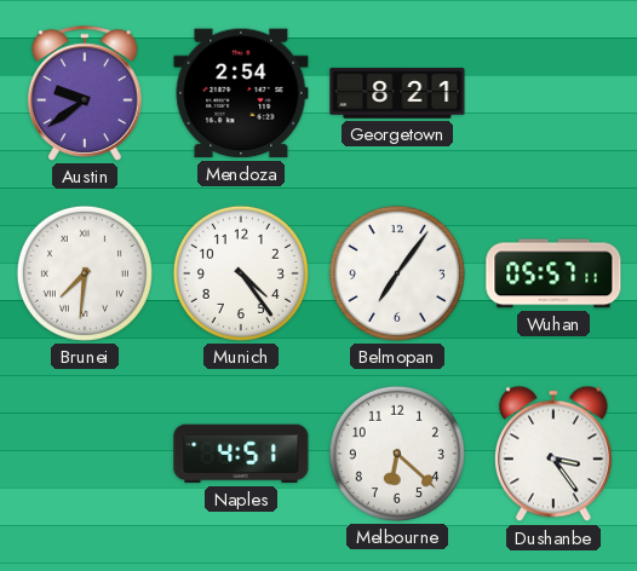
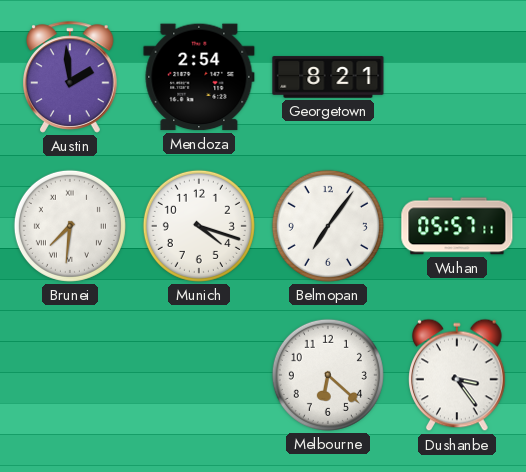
Austin: 9:39 -> 1:59
Munich: 4:24 -> 4:18
Naples: 4:51 -> none
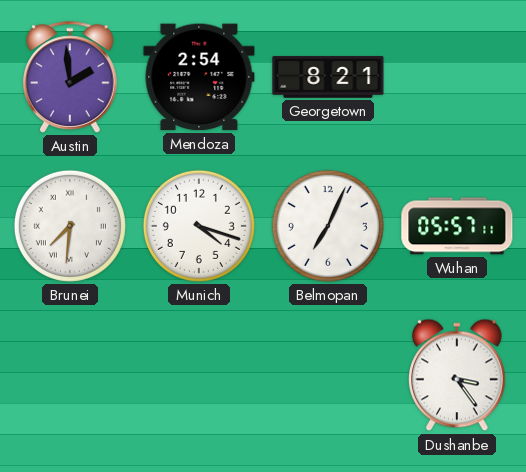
Belmopan: 7:06 -> 7:04
Melbourne: 6:22 -> none
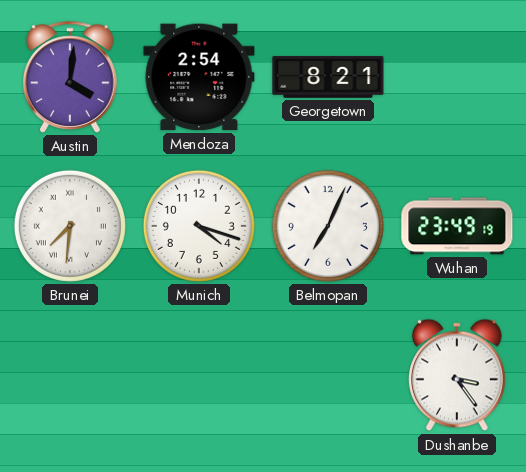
Austin: 1:59 -> 4:01
Wuhan: 05:57 -> 23:49
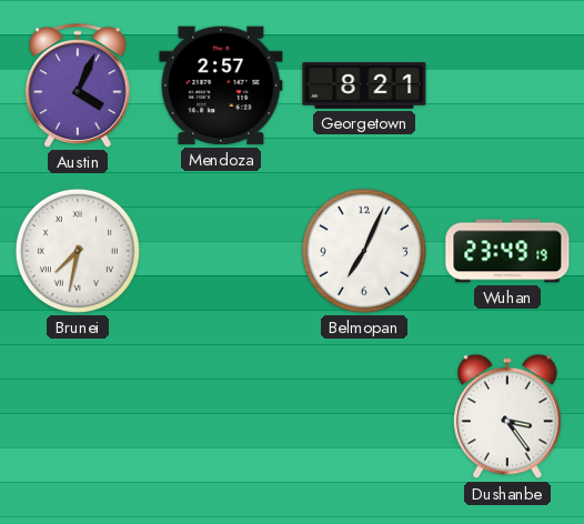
Austin: 4:01 -> 4:04
Mendoza: 2:54 -> 2:57
Brunei: 7:31 -> 7:32
Munich: 4:18 -> none
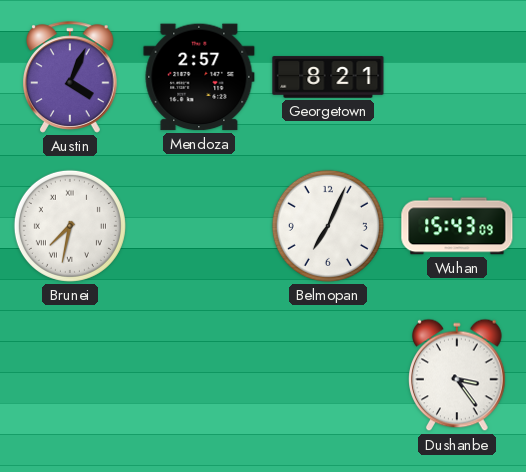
Wuhan: 23:49 -> 15:43
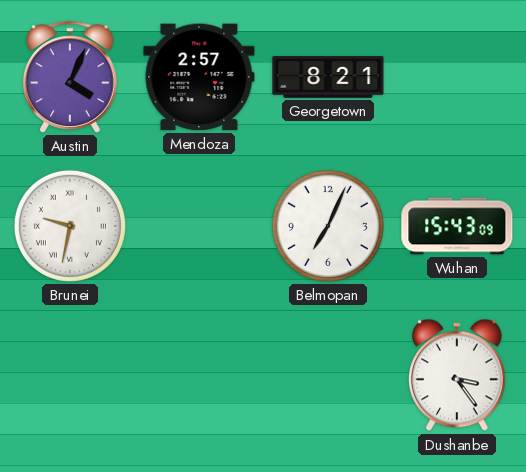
Brunei: 7:32 -> 9:32
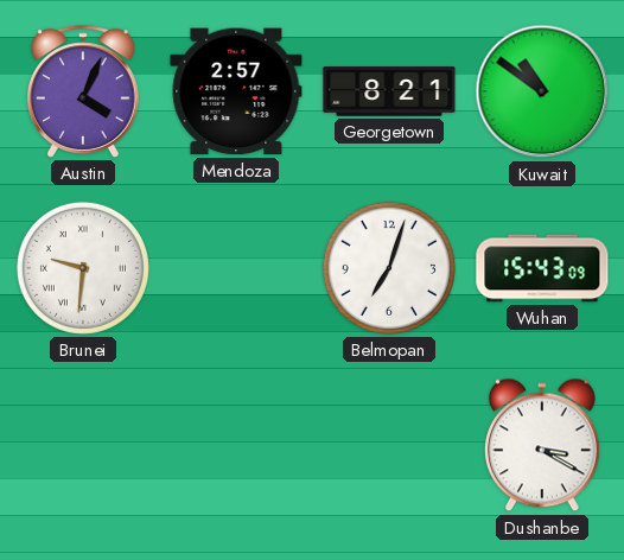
Kuwait: none -> 10:51
Brunei: 9:32 -> 9:31
Belmopan: 7:04 -> 7:03
Dushanbe: 3:24 -> 3:20
